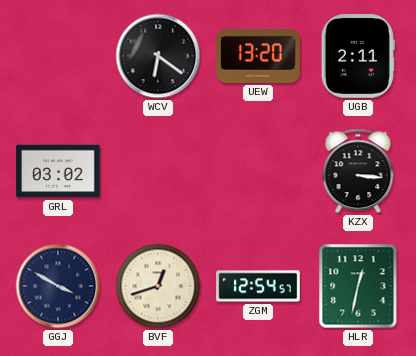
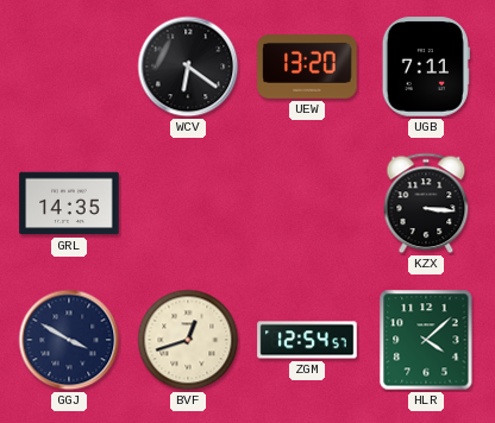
UGB: 2:11 -> 7:11
GRL: 03:02 -> 14:35
HLR: 12:32 -> 4:08
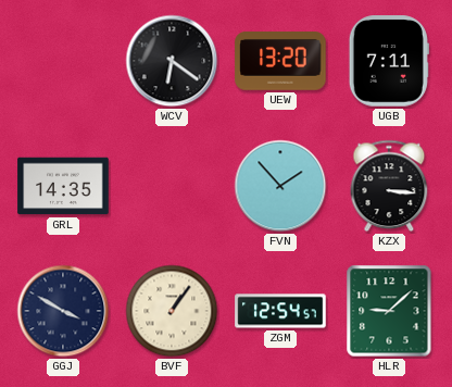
FVN: none -> 1:53
BVF: 12:42 -> 1:06
HLR: 4:08 -> 9:08
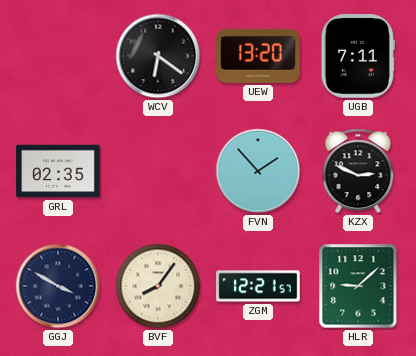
GRL: 14:35 -> 02:35
KZX: 3:16 -> 2:49
BVF: 1:06 -> 8:06
ZGM: 12:54 -> 12:21
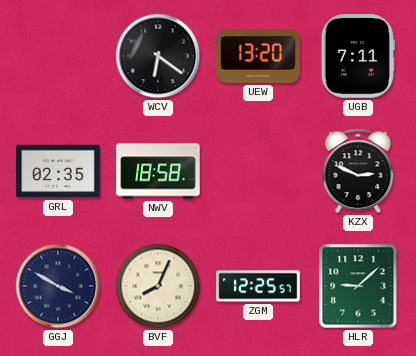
NWV: none -> 18:58
FVN: 1:53 -> none
BVF: 8:06 -> 8:04
ZGM: 12:21 -> 12:25
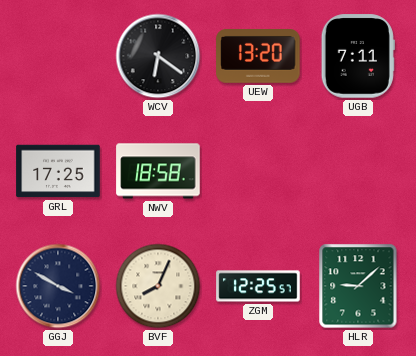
GRL: 02:35 -> 17:25
KZX: 2:49 -> none
